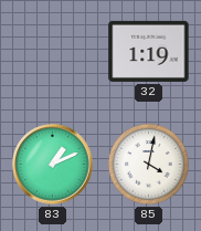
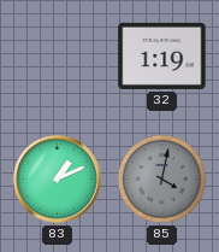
85 dial: white -> grey
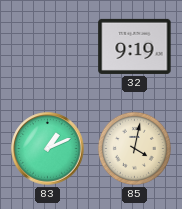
32: 1:19 -> 9:19
85 dial: grey -> cream
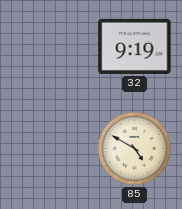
83: 1:11 -> none
85: 4:02 -> 4:50
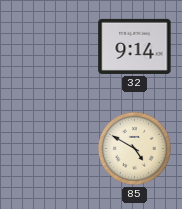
32: 9:19 -> 9:14
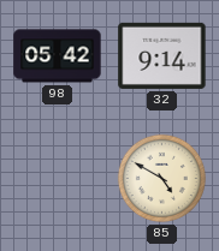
98: none -> 05:42
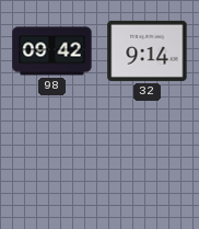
98: 05:42 -> 09:42
85: 4:50 -> none
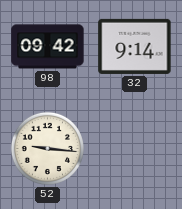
52: none -> 9:16
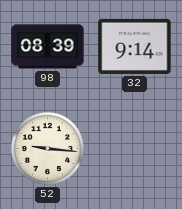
98: 09:42 -> 08:39
